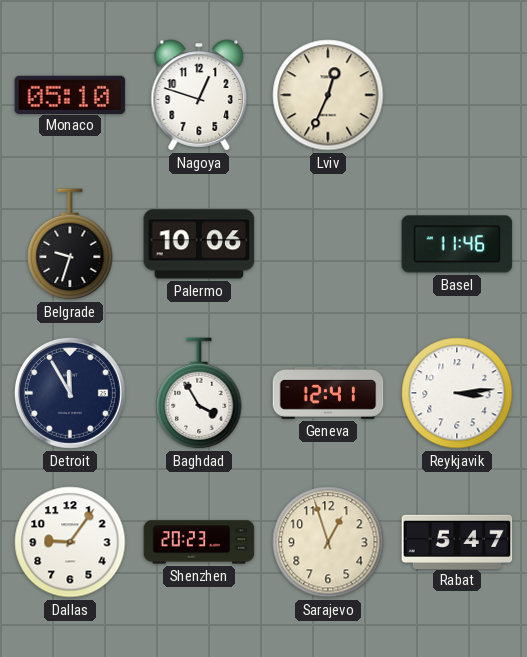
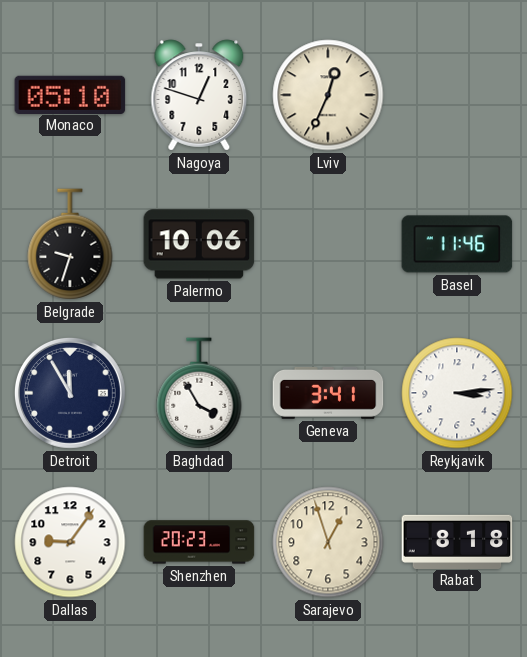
Geneva: 12:41 -> 3:41
Rabat: 5:47 -> 8:18
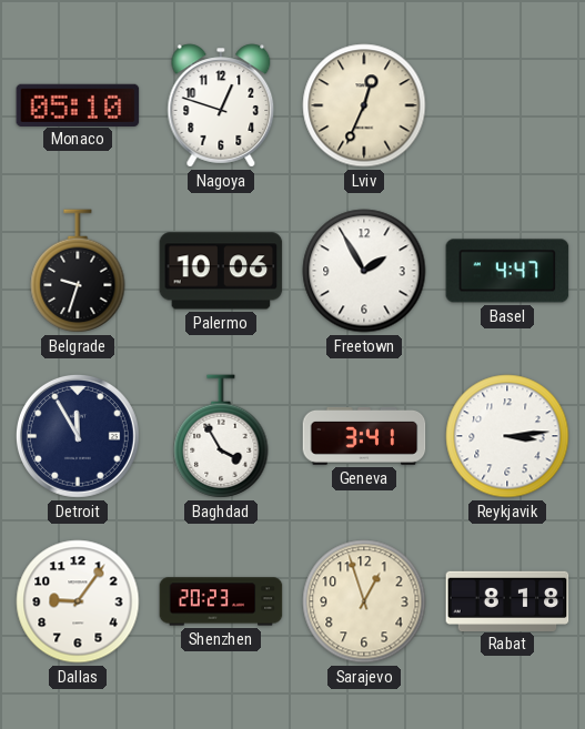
Freetown: none -> 1:55
Basel: 11:46 -> 4:47
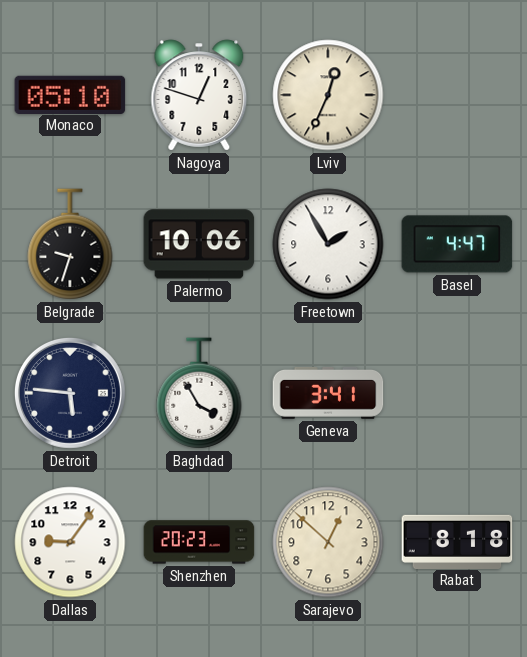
Detroit: 11:55 -> 5:46
Reykjavik: 3:14 -> none
Sarajevo: 12:57 -> 12:52
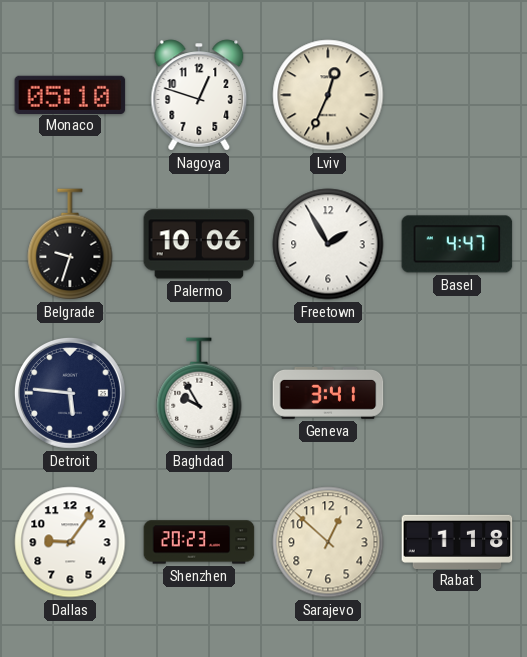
Baghdad: 3:55 -> 9:55
Rabat: 8:18 -> 1:18
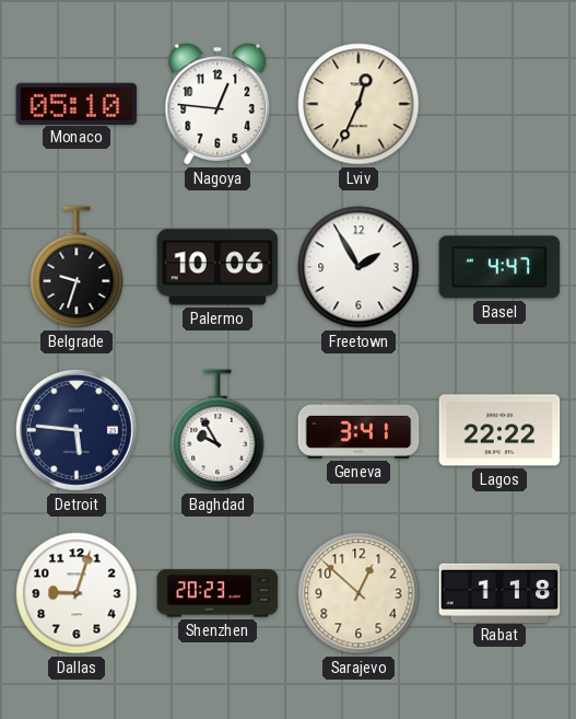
Nagoya: 12:48 -> 12:46
Lagos: none -> 22:22
Dallas: 9:06 -> 9:03
